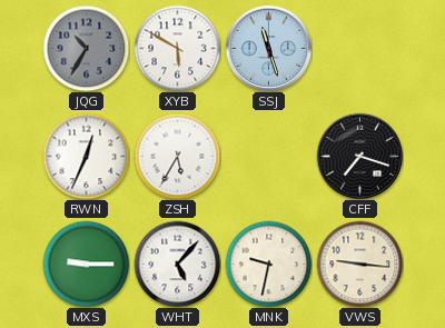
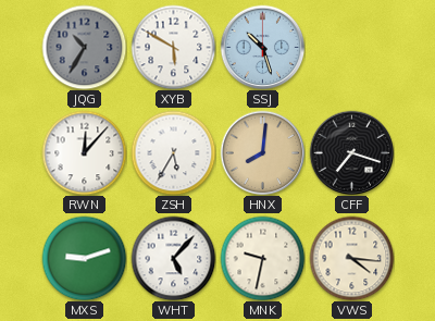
SSJ: 11:27 -> 10:27
RWN: 12:34 -> 12:07
HNX: none -> 8:01
MXS: 9:15 -> 9:12
VWS: 9:16 -> 4:16
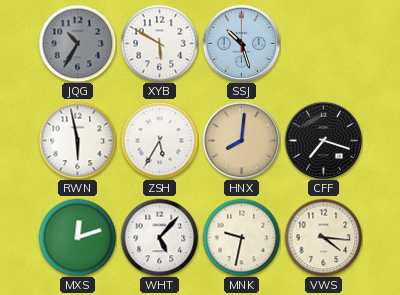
RWN: 12:07 -> 5:58
MXS: 9:12 -> 12:12
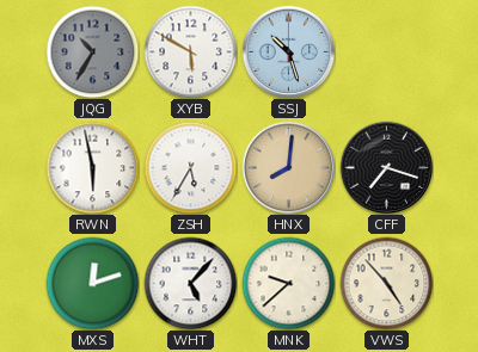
MNK: 9:32 -> 9:38
VWS: 4:16 -> 4:53
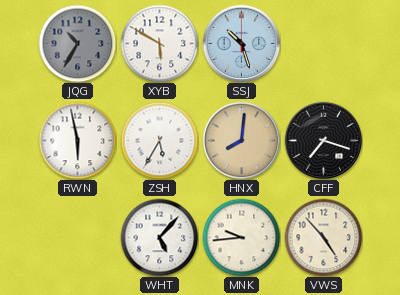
MXS: 12:12 -> none
MNK: 9:38 -> 9:44
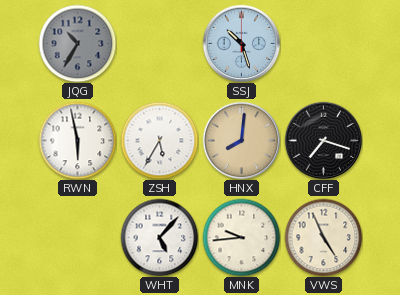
XYB: 5:50 -> none
VWS: 4:53 -> 4:56
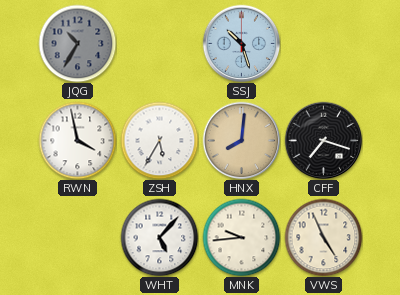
RWN: 5:58 -> 3:58
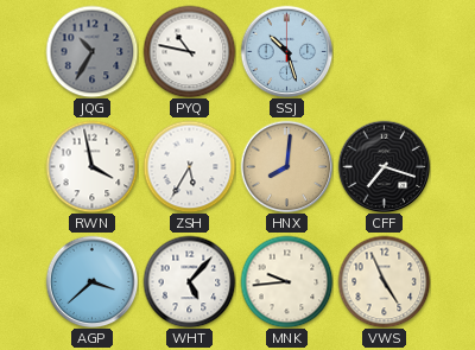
PYQ: none -> 10:47
AGP: none -> 3:38
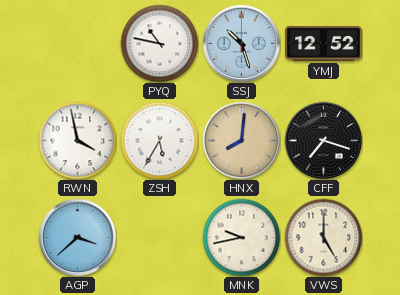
JQG: 10:35 -> none
YMJ: none -> 12:52
WHT: 5:07 -> none
MNK: 9:44 -> 9:43
VWS: 4:56 -> 5:00
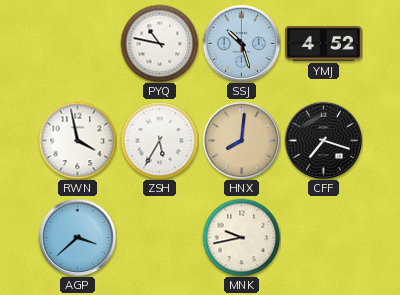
YMJ: 12:52 -> 4:52
VWS: 5:00 -> none
